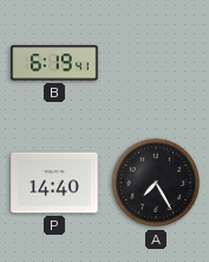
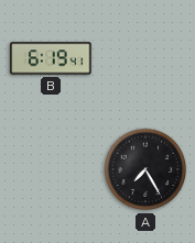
P: 14:40 -> none
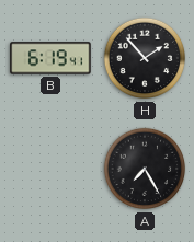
H: none -> 1:53
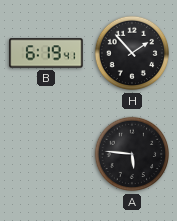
A: 7:25 -> 5:46
